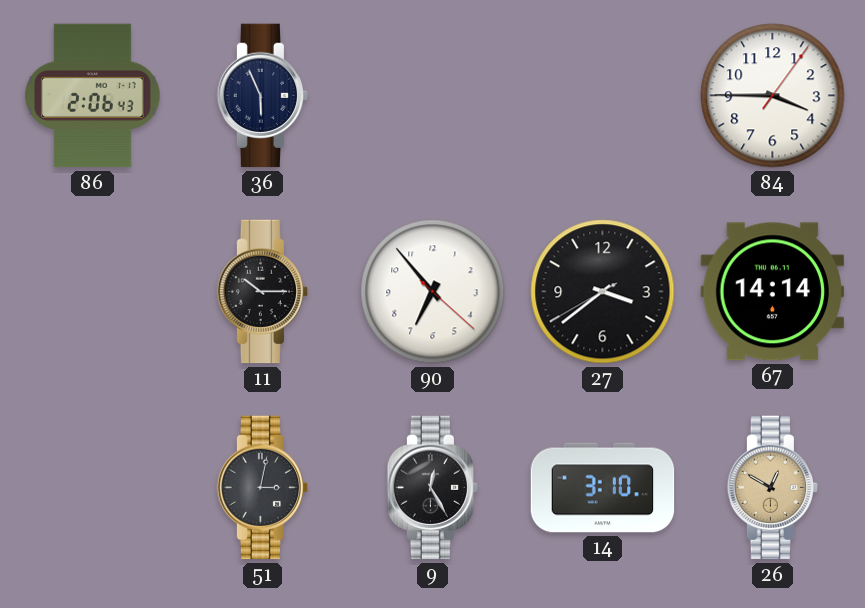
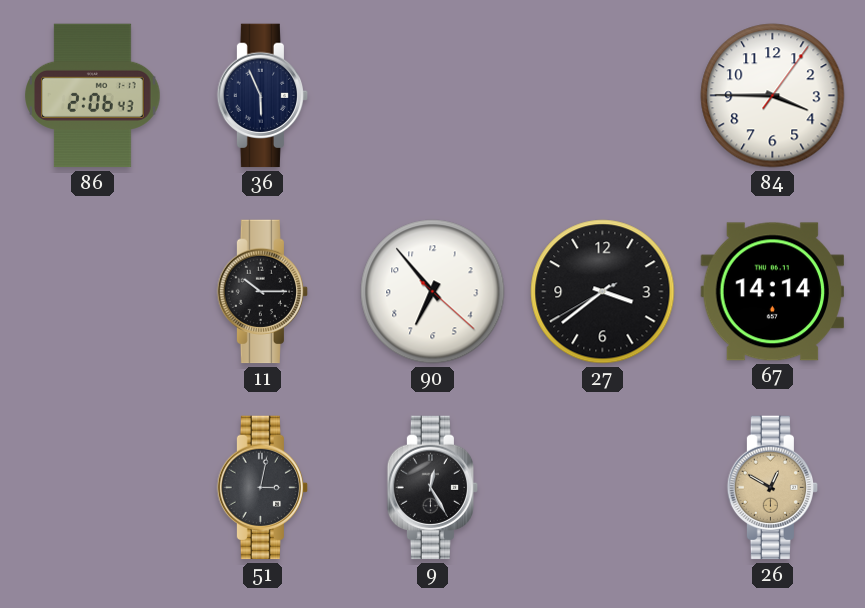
14: 3:10 -> none
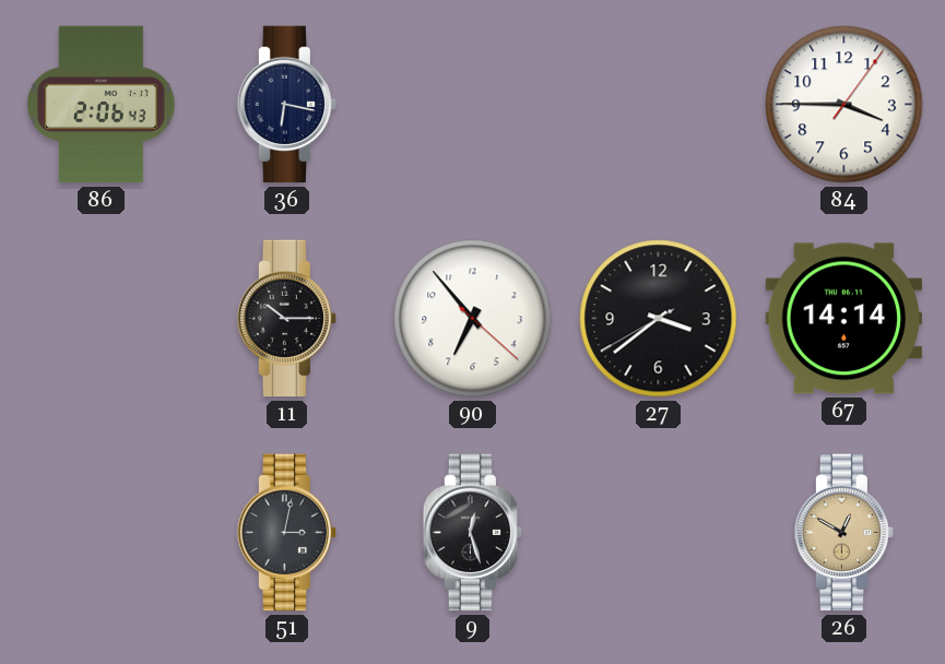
36: 5:56 -> 6:17
9: 12:25 -> 12:27
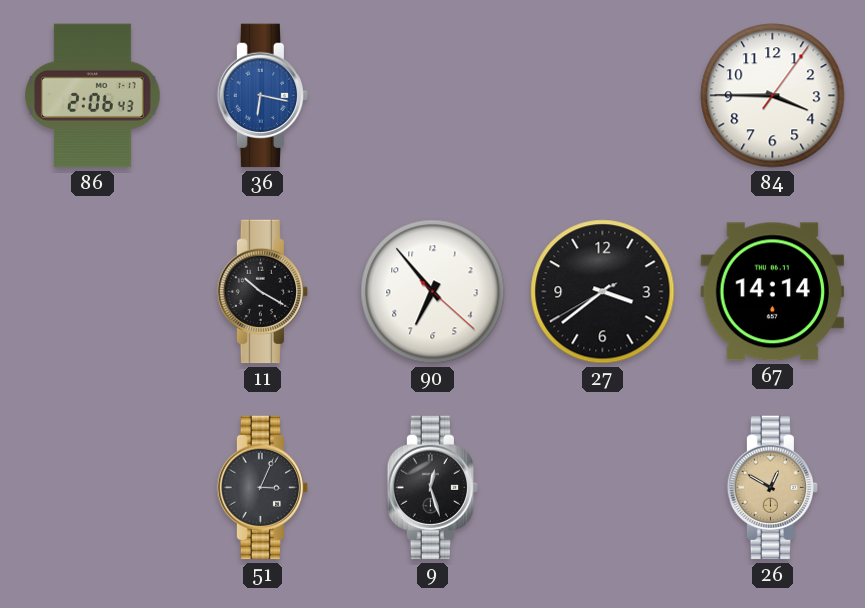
36 dial: navy -> blue
11: 10:15 -> 10:20
51: 3:02 -> 3:04
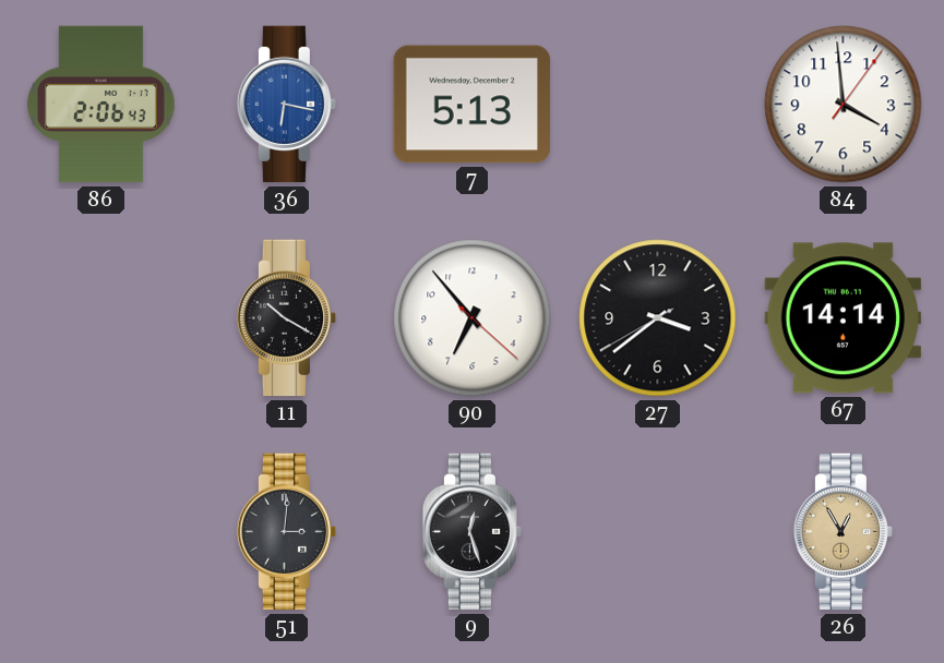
7: none -> 5:13
84: 3:45 -> 3:59
51: 3:04 -> 3:01
26: 12:50 -> 12:55
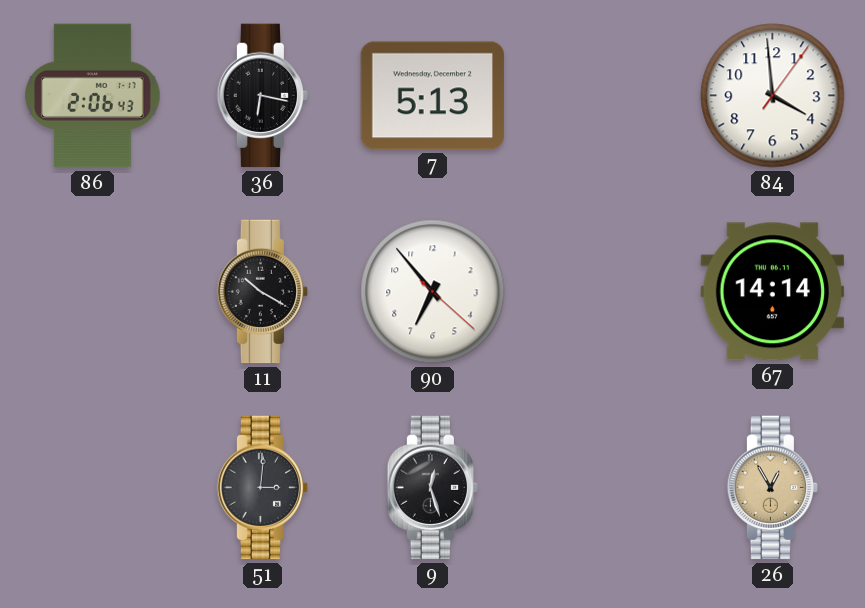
36 dial: blue -> black
27: 3:38 -> none
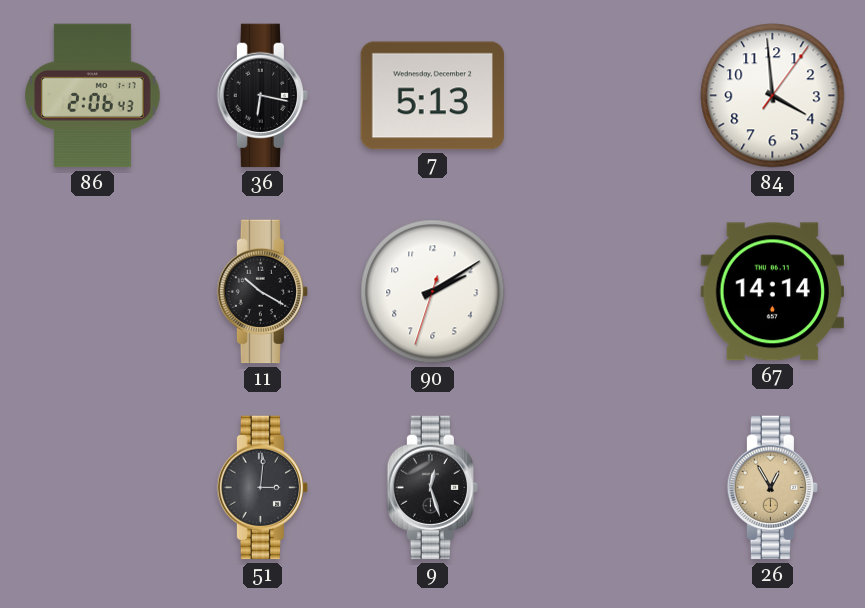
90: 6:53 -> 2:09
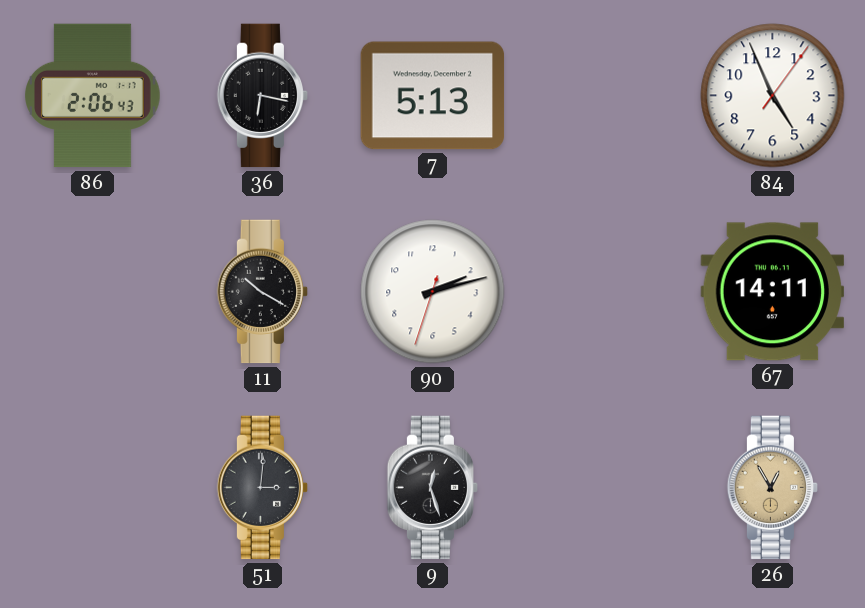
84: 3:59 -> 4:56
90: 2:09 -> 2:12
67: 14:14 -> 14:11
